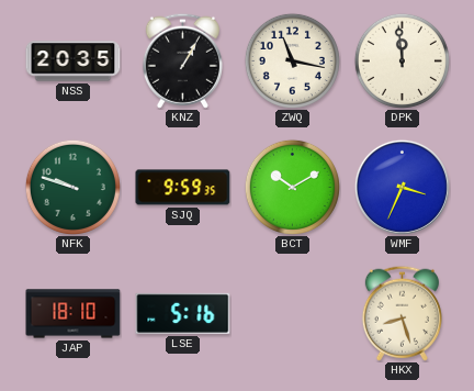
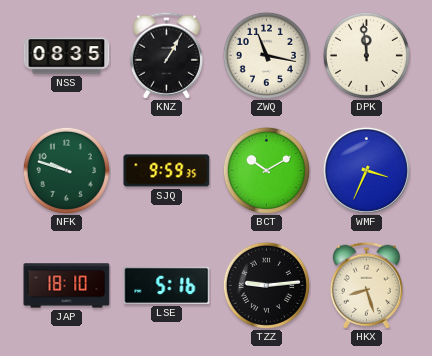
NSS: 20:35 -> 08:35
TZZ: none -> 9:14
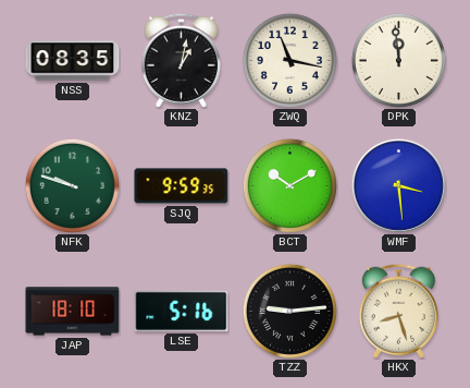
KNZ: 1:05 -> 1:02
WMF: 3:34 -> 3:29
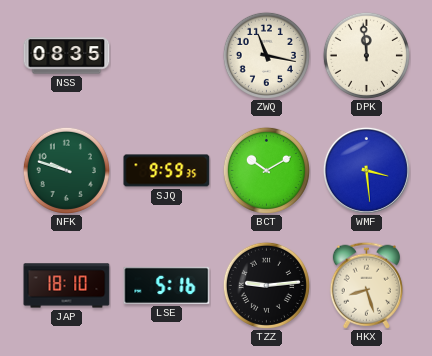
KNZ: 1:02 -> none
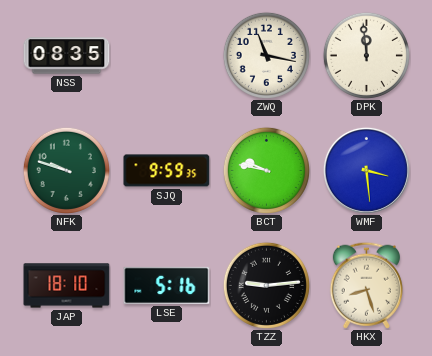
BCT: 10:10 -> 9:47
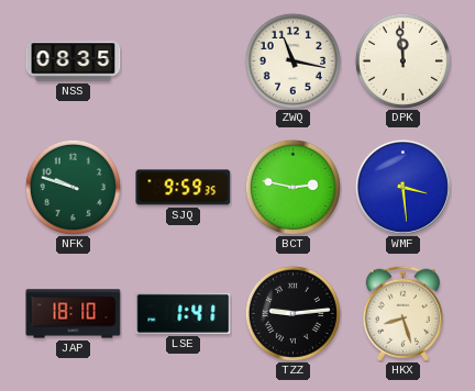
BCT: 9:47 -> 2:47
LSE: 5:16 -> 1:41
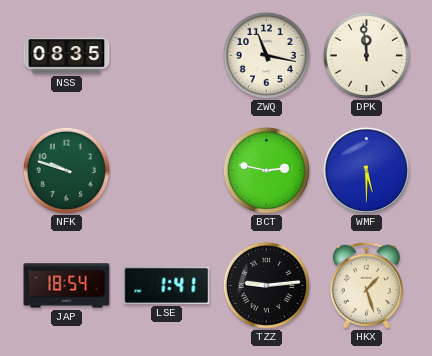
SJQ: 9:59 -> none
WMF: 3:29 -> 5:30
JAP: 18:10 -> 18:54
HKX: 8:27 -> 1:27
